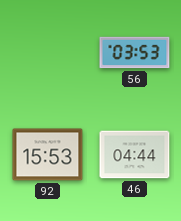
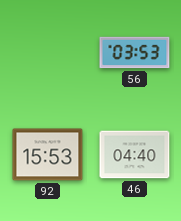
46: 04:44 -> 04:40
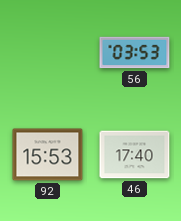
46: 04:40 -> 17:40
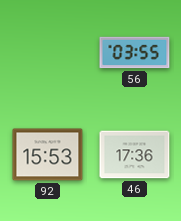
56: 03:53 -> 03:55
46: 17:40 -> 17:36
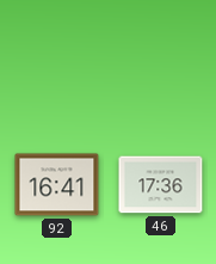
56: 03:55 -> none
92: 15:53 -> 16:41
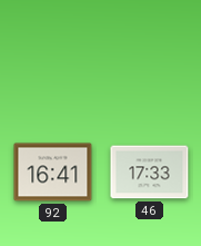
46: 17:36 -> 17:33
